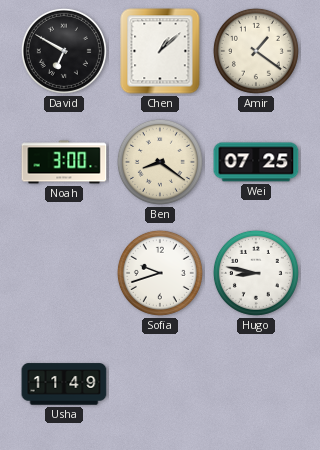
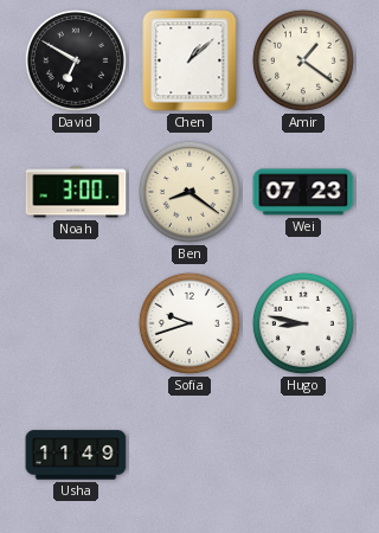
Wei: 07:25 -> 07:23
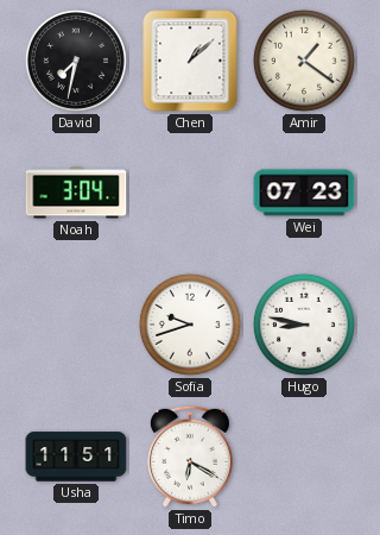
David: 6:50 -> 7:32
Noah: 3:00 -> 3:04
Ben: 8:21 -> none
Usha: 11:49 -> 11:51
Timo: none -> 6:20
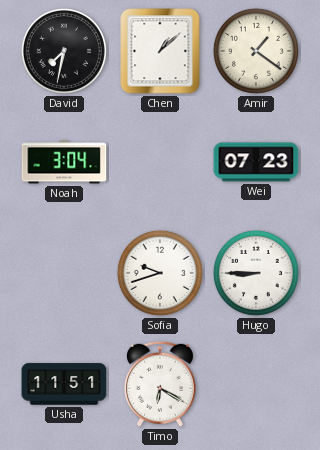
Hugo: 8:47 -> 8:45
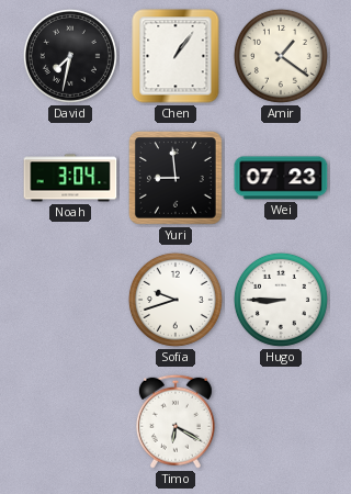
Chen: 1:08 -> 1:06
Yuri: none -> 8:59
Usha: 11:51 -> none
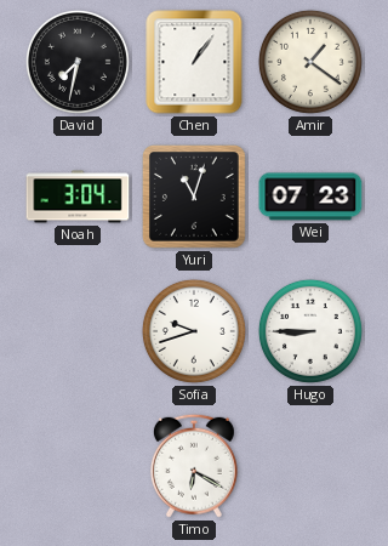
Yuri: 8:59 -> 11:03
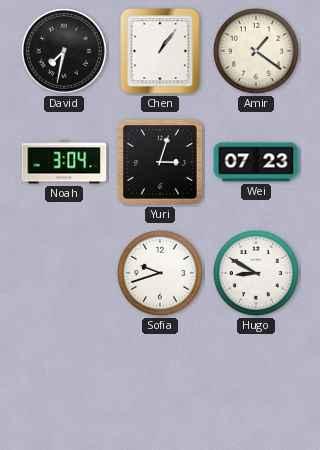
Yuri: 11:03 -> 3:03
Hugo: 8:45 -> 8:50
Timo: 6:20 -> none
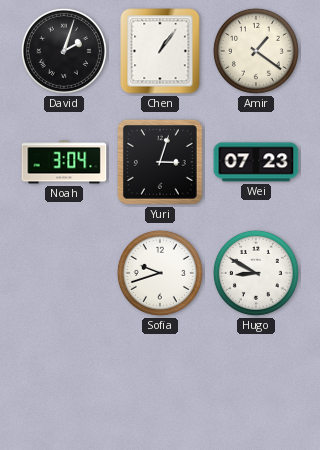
David: 7:32 -> 2:03
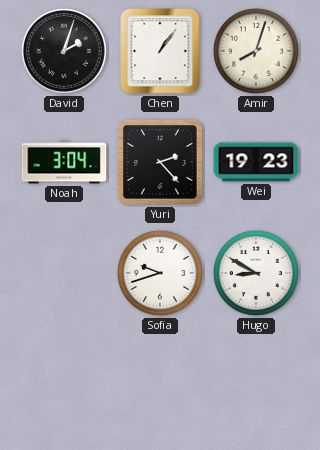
Amir: 1:21 -> 8:03
Yuri: 3:03 -> 2:23
Wei: 07:23 -> 19:23
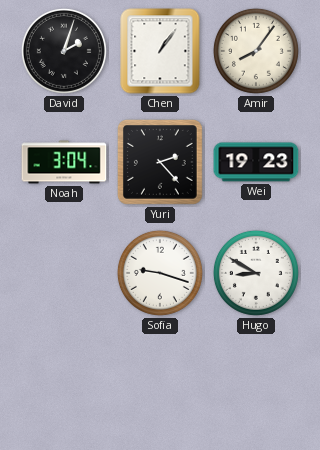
Amir: 8:03 -> 8:06
Sofia: 9:42 -> 9:18
